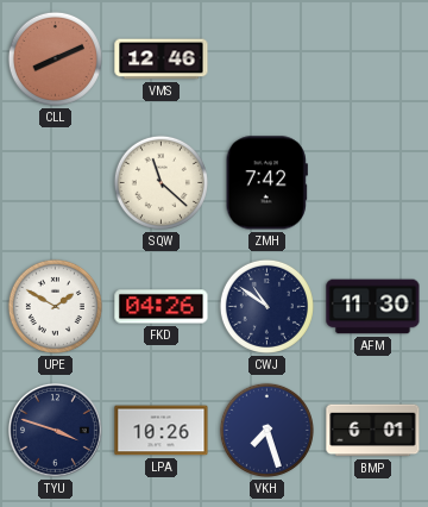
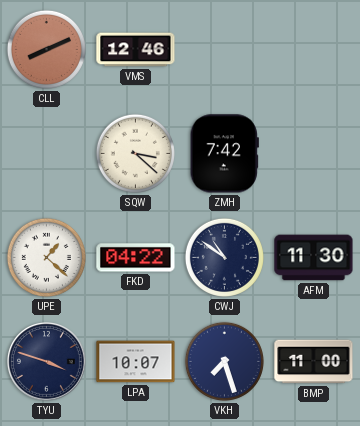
SQW: 11:22 -> 3:22
UPE: 1:50 -> 1:22
FKD: 04:26 -> 04:22
LPA: 10:26 -> 10:07
BMP: 6:01 -> 11:00
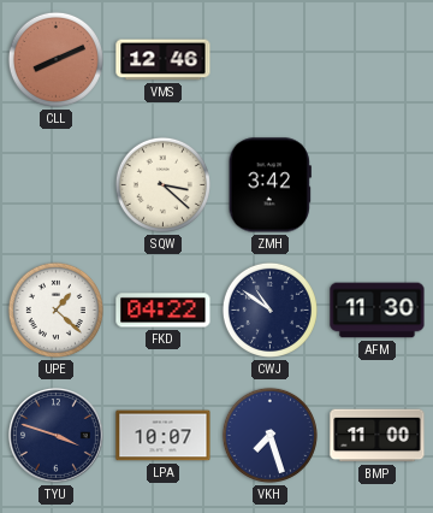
ZMH: 7:42 -> 3:42
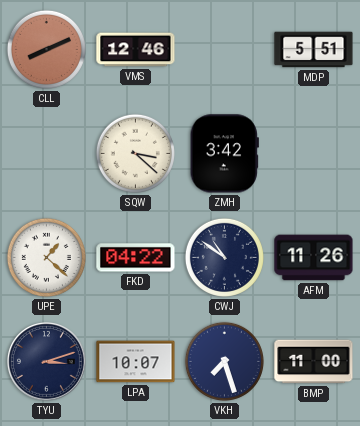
MDP: none -> 5:51
AFM: 11:30 -> 11:26
TYU: 3:48 -> 3:12
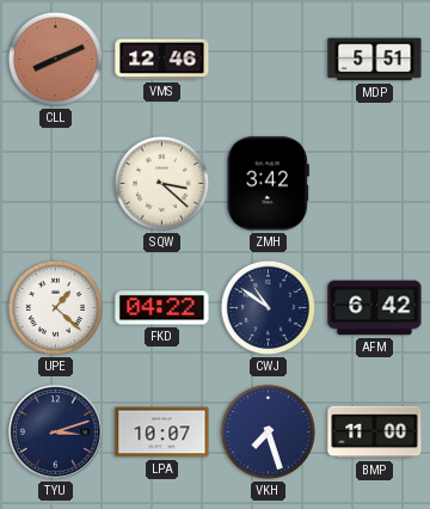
AFM: 11:26 -> 6:42
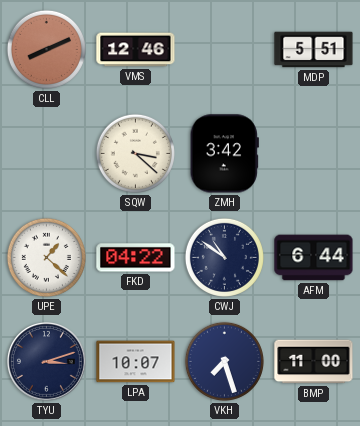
AFM: 6:42 -> 6:44
